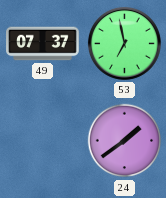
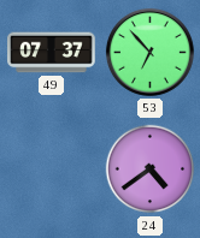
53: 6:58 -> 6:53
24: 1:39 -> 4:39
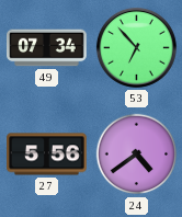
49: 07:37 -> 07:34
27: none -> 5:56
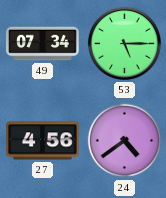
53: 6:53 -> 5:15
27: 5:56 -> 4:56
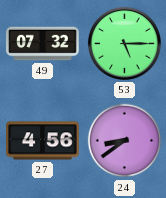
49: 07:34 -> 07:32
24: 4:39 -> 8:39
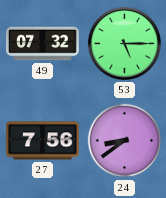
27: 4:56 -> 7:56
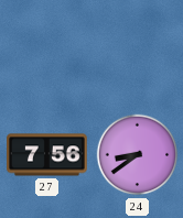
49: 07:32 -> none
53: 5:15 -> none
